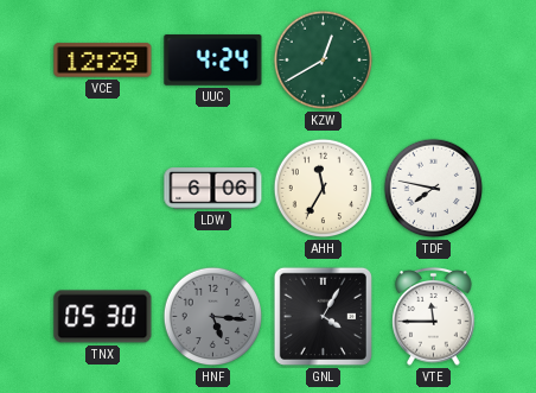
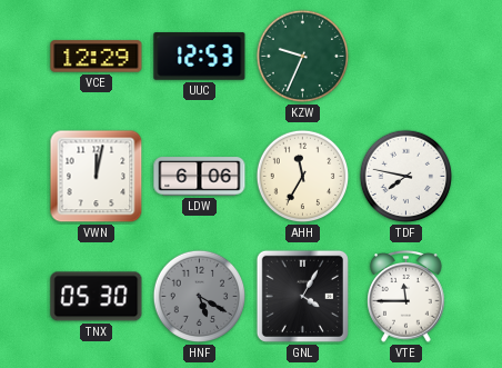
UUC: 4:24 -> 12:53
KZW: 12:40 -> 9:34
VWN: none -> 12:02
HNF: 5:16 -> 5:20
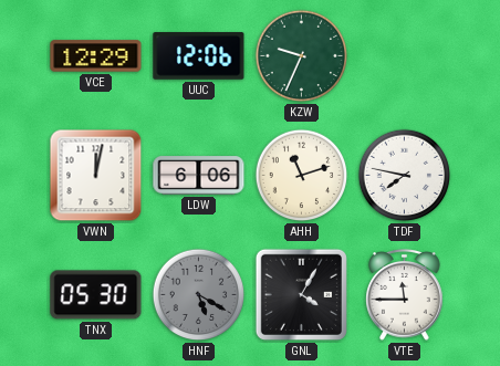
UUC: 12:53 -> 12:06
AHH: 11:35 -> 11:12
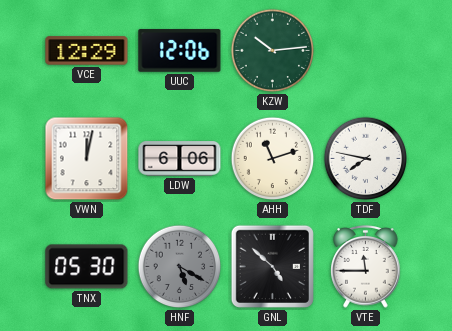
KZW: 9:34 -> 10:14
GNL: 4:05 -> 4:52
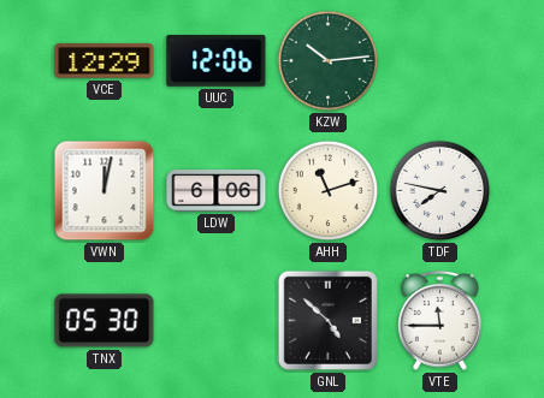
HNF: 5:20 -> none
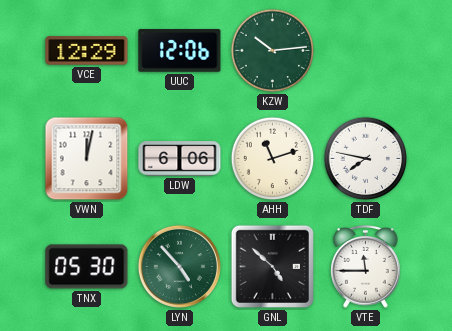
LYN: none -> 4:53
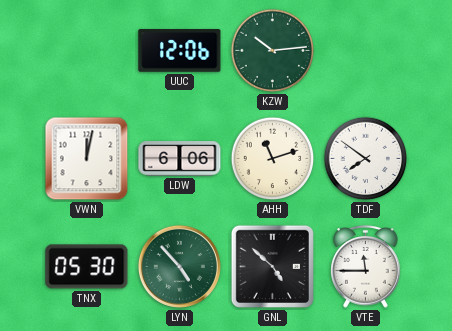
VCE: 12:29 -> none
TDF: 7:47 -> 7:51
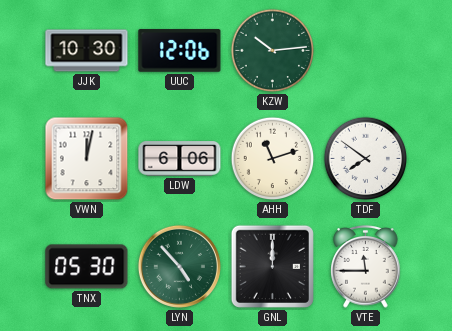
JJK: none -> 10:30
GNL: 4:52 -> 12:00
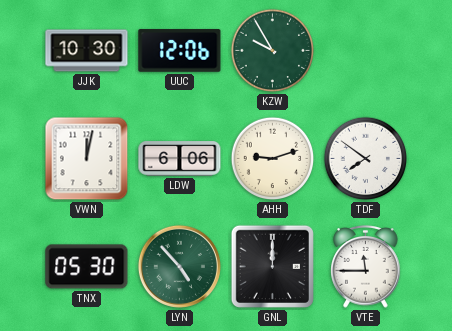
KZW: 10:14 -> 9:55
AHH: 11:12 -> 9:12
